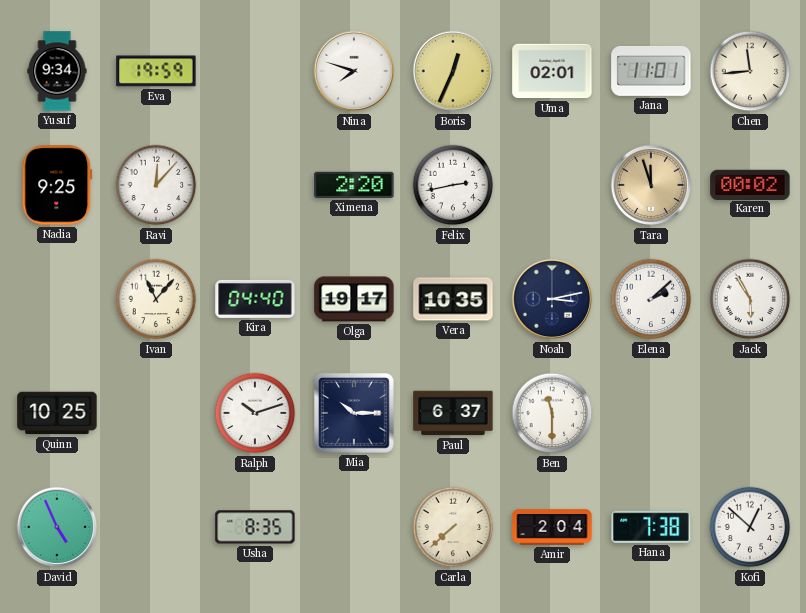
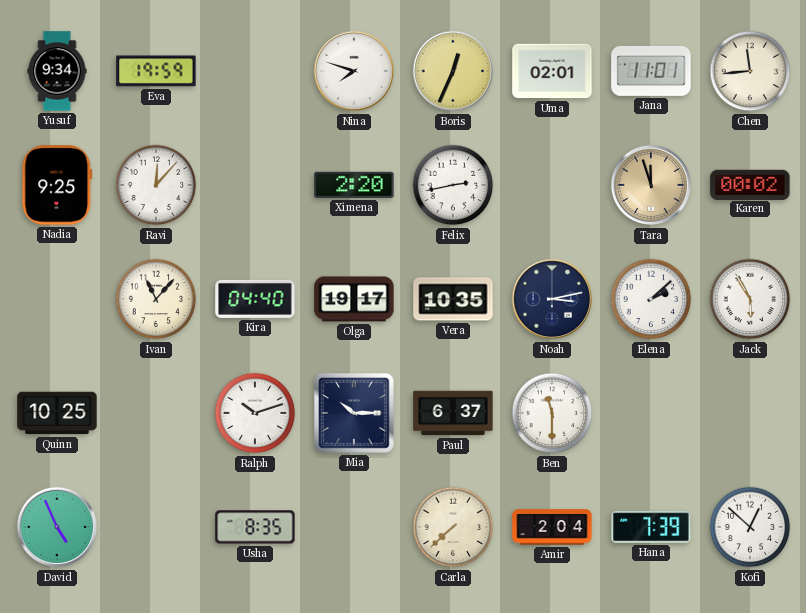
Hana: 7:38 -> 7:39
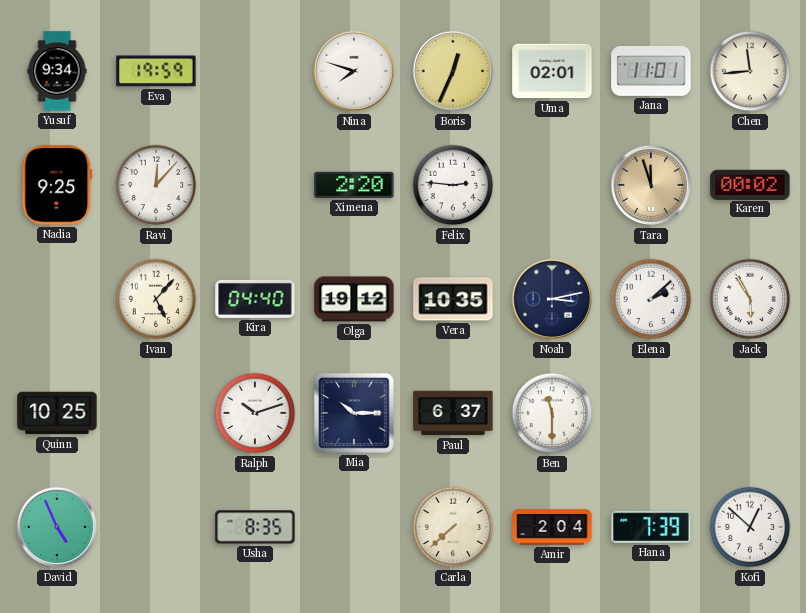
Felix: 2:43 -> 2:46
Ivan: 11:07 -> 5:07
Olga: 19:17 -> 19:12
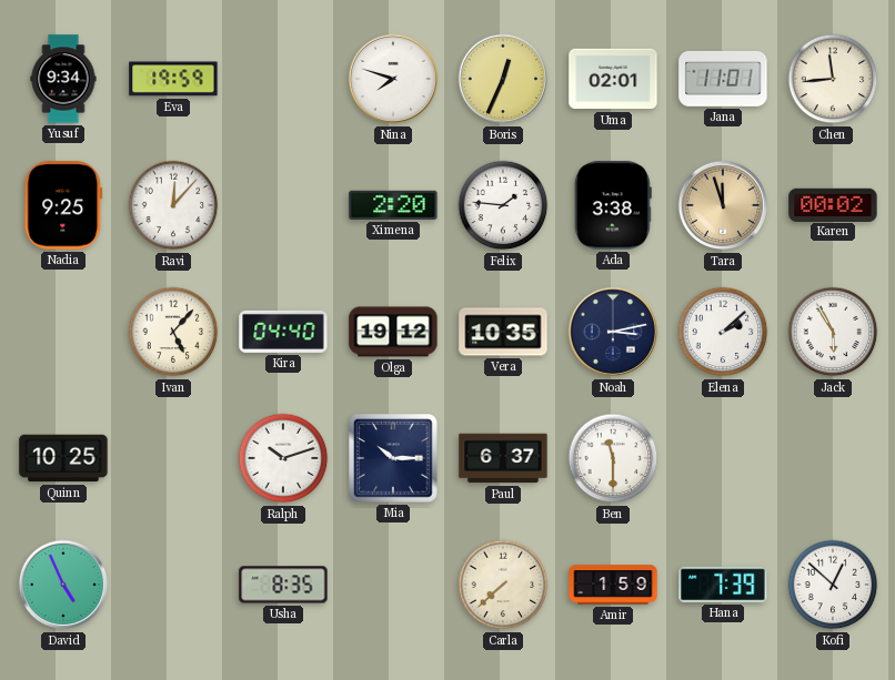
Felix: 2:46 -> 1:46
Ada: none -> 3:38
Amir: 2:04 -> 1:59
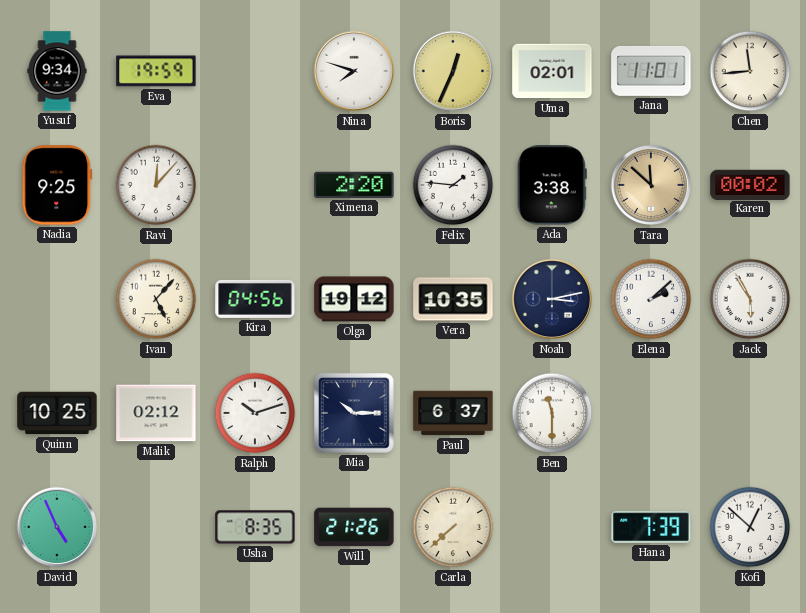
Tara: 11:57 -> 11:52
Kira: 04:40 -> 04:56
Malik: none -> 02:12
Will: none -> 21:26
Amir: 1:59 -> none
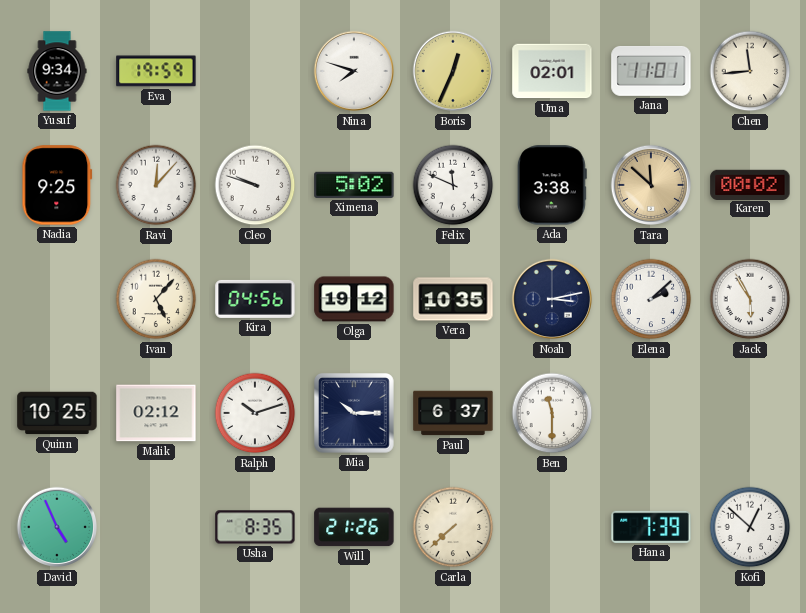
Cleo: none -> 9:48
Ximena: 2:20 -> 5:02
Felix: 1:46 -> 11:49
